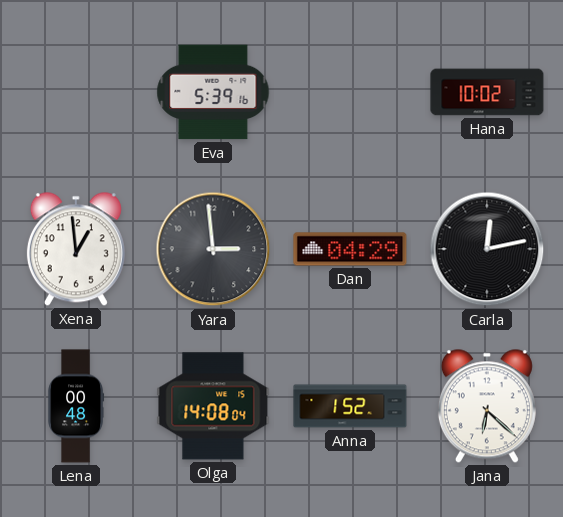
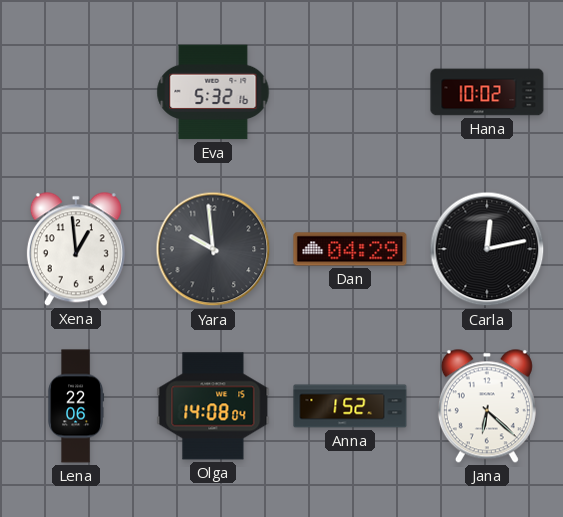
Eva: 5:39 -> 5:32
Yara: 2:59 -> 9:59
Lena: 00:48 -> 22:06
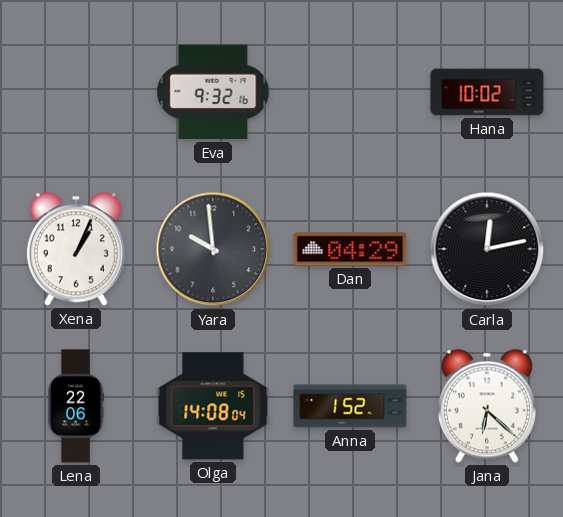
Eva: 5:32 -> 9:32
Xena: 12:59 -> 1:04
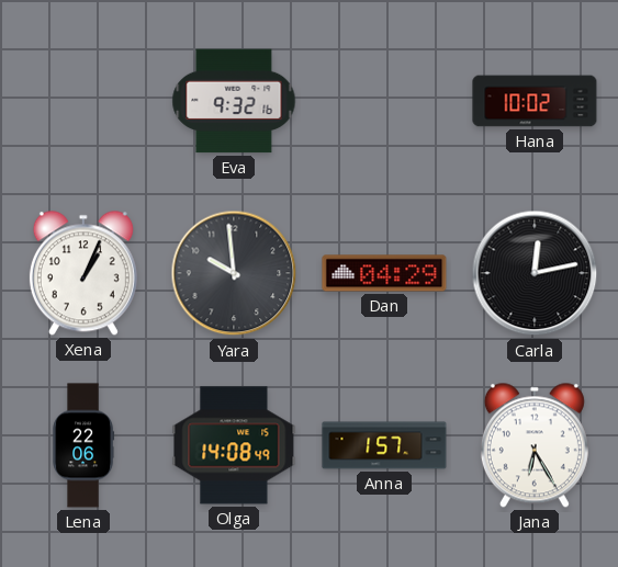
Olga: 14:08:04 -> 14:08:49
Anna: 1:52 -> 1:57
Jana: 6:22 -> 6:25
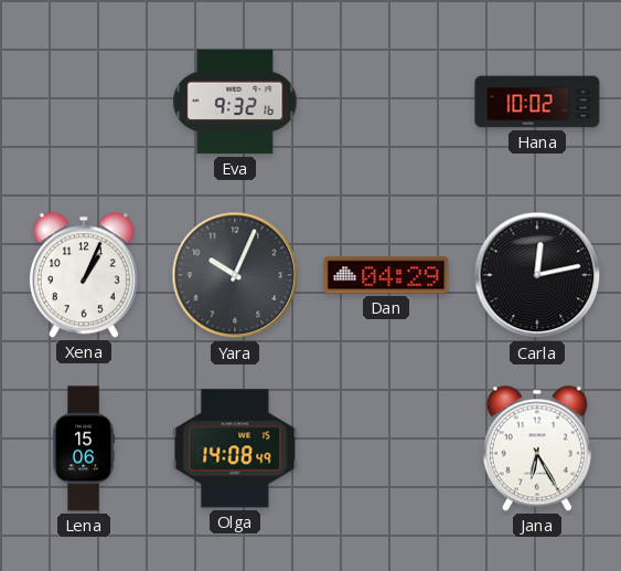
Yara: 9:59 -> 10:04
Lena: 22:06 -> 15:06
Anna: 1:57 -> none
